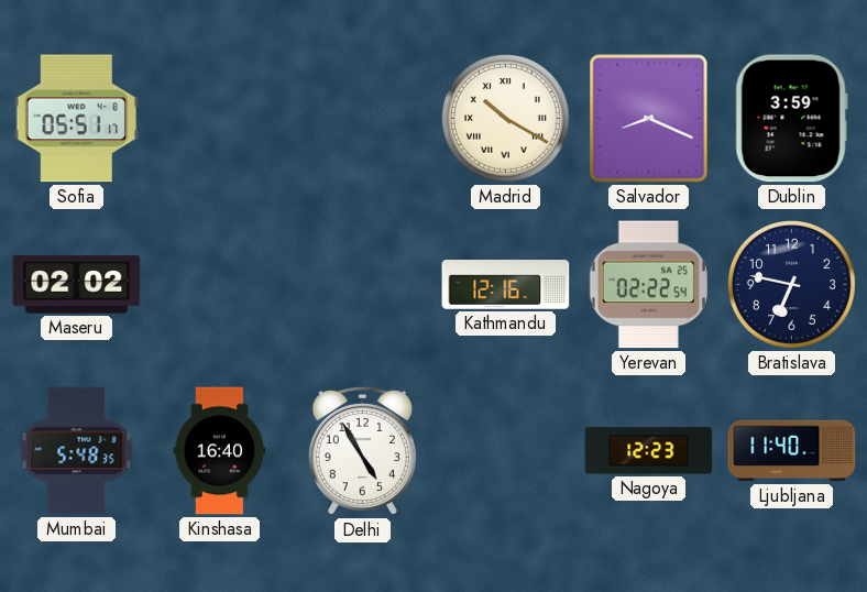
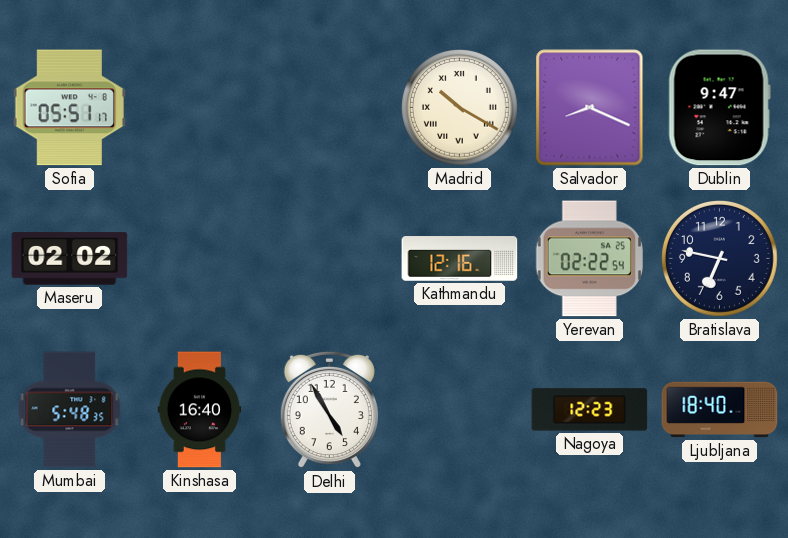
Dublin: 3:59 -> 9:47
Ljubljana: 11:40 -> 18:40
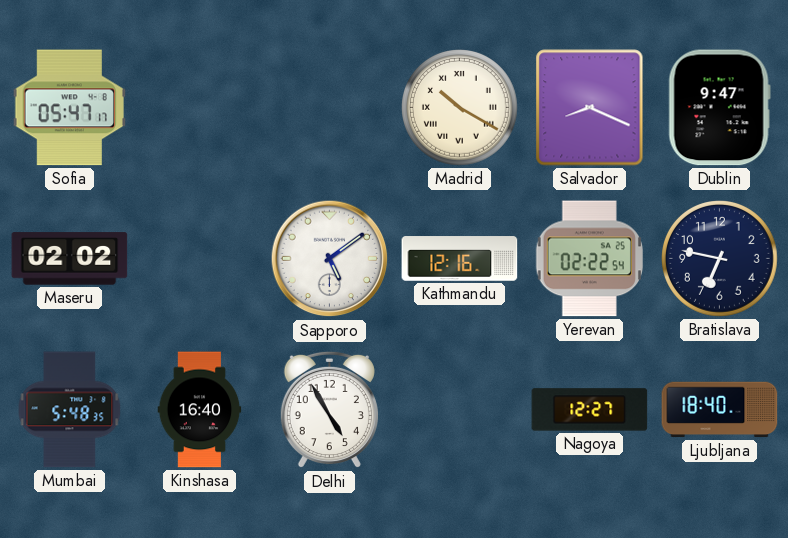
Sofia: 05:51 -> 05:47
Sapporo: none -> 5:09
Nagoya: 12:23 -> 12:27
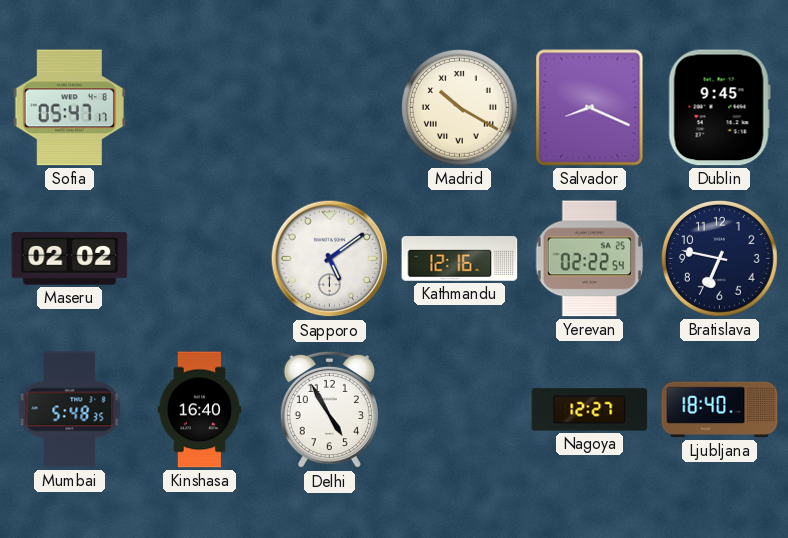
Dublin: 9:47 -> 9:45
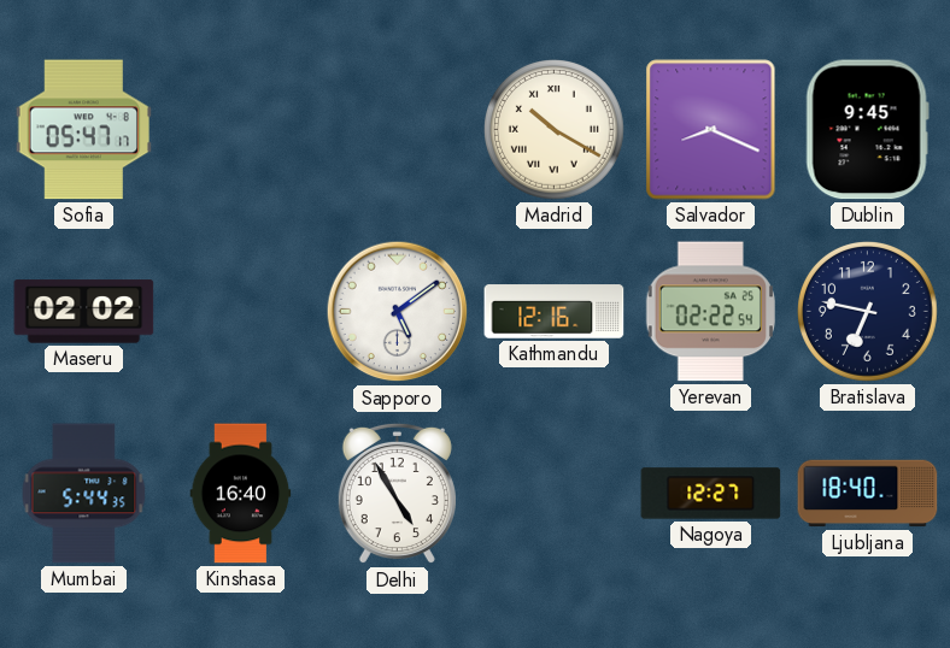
Mumbai: 5:48 -> 5:44
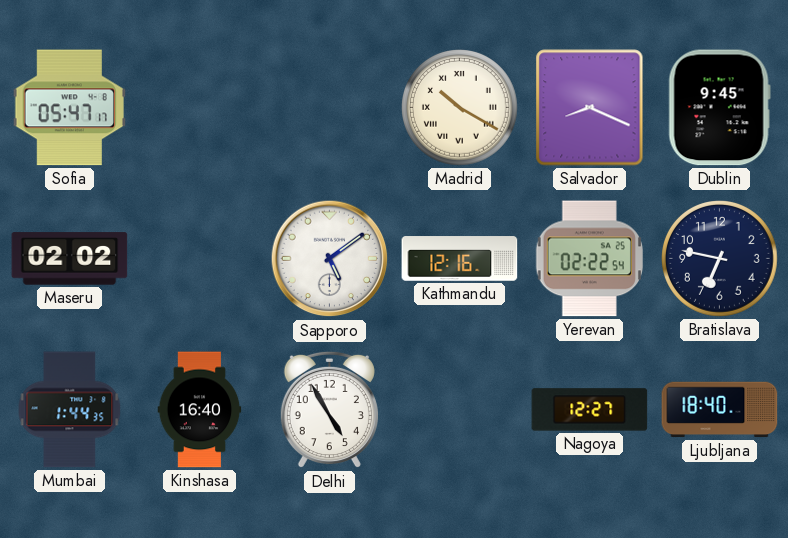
Mumbai: 5:44 -> 1:44
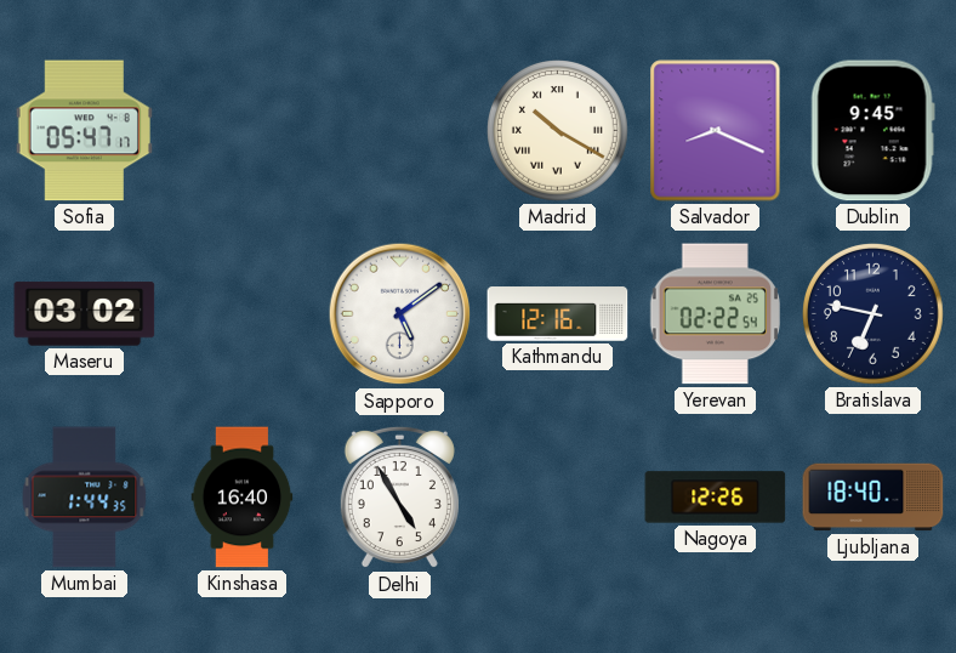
Maseru: 02:02 -> 03:02
Nagoya: 12:27 -> 12:26
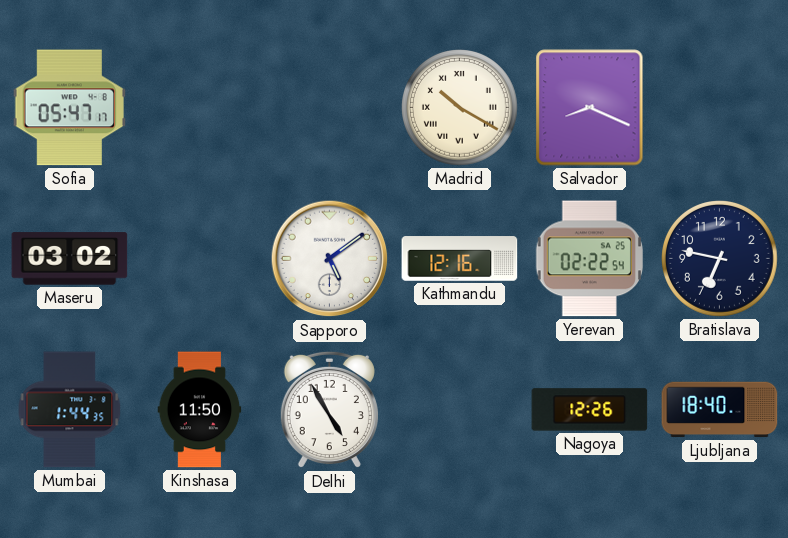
Dublin: 9:45 -> none
Kinshasa: 16:40 -> 11:50
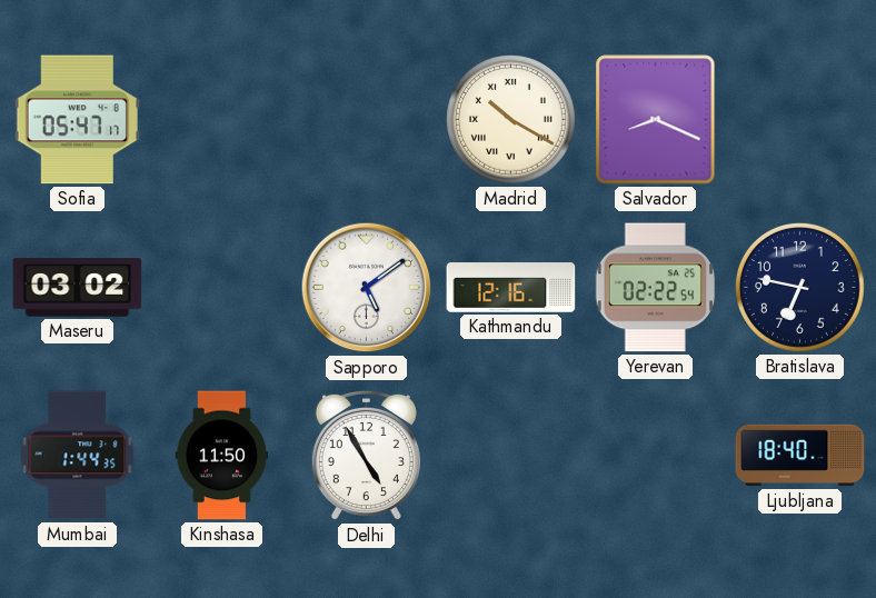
Nagoya: 12:26 -> none
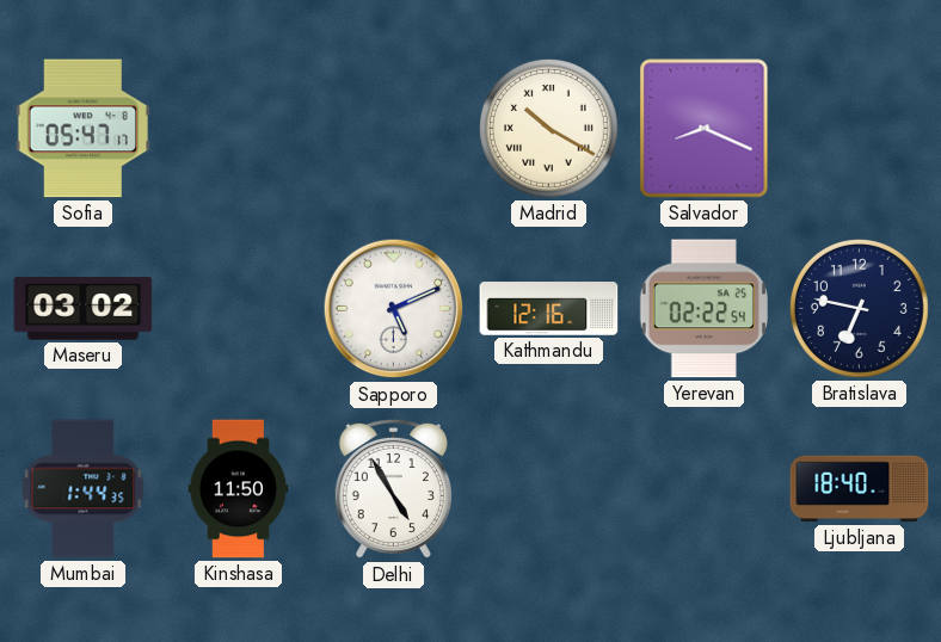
Sapporo: 5:09 -> 5:11
